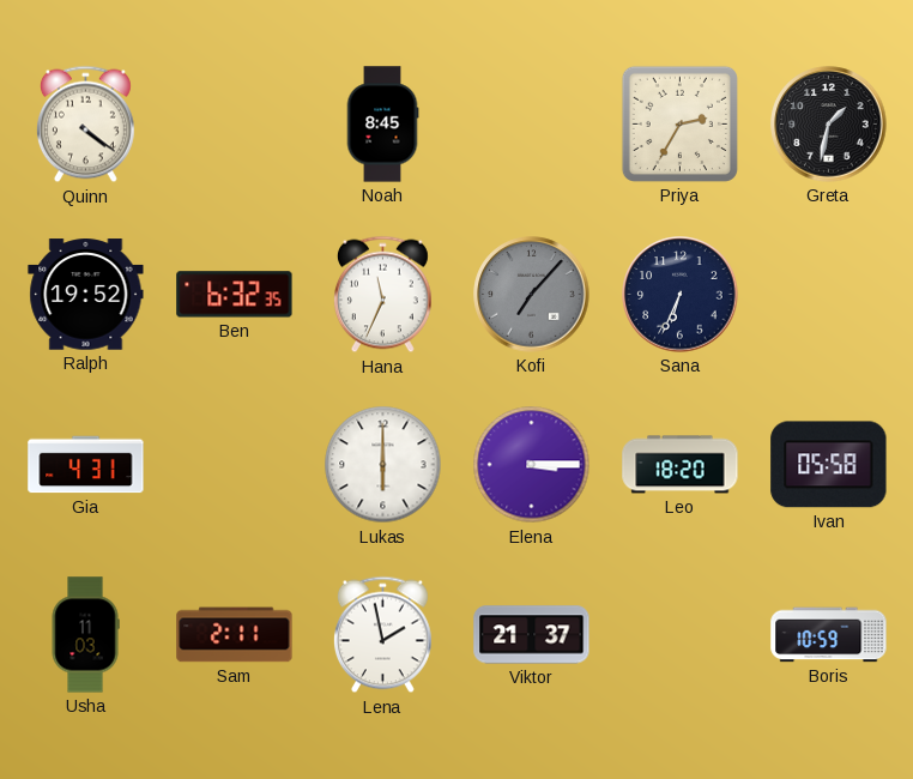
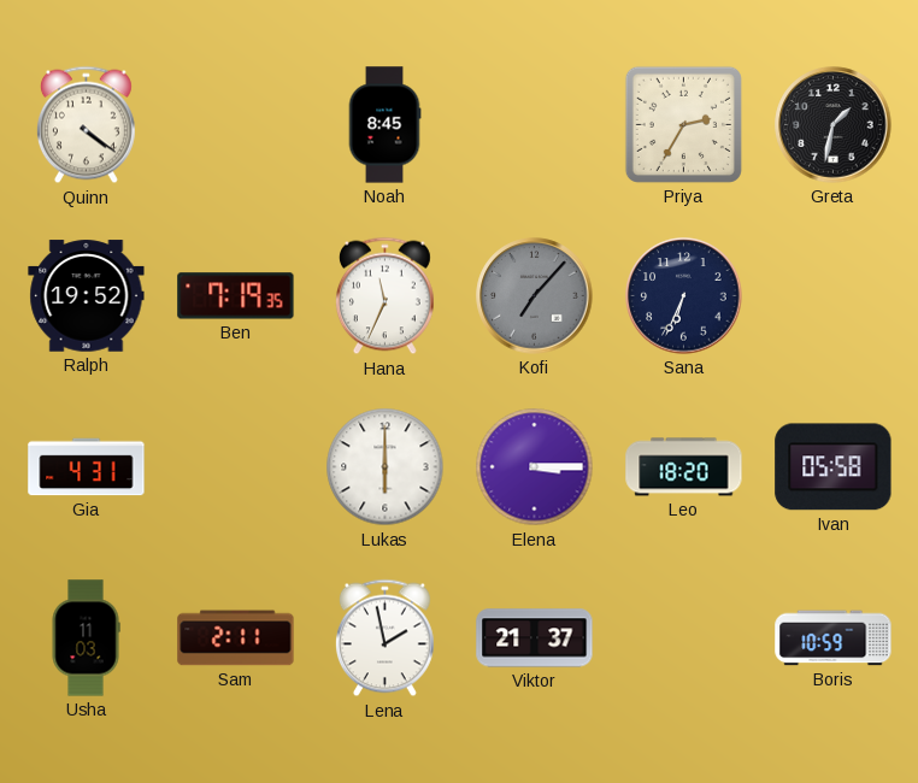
Ben: 6:32 -> 7:19
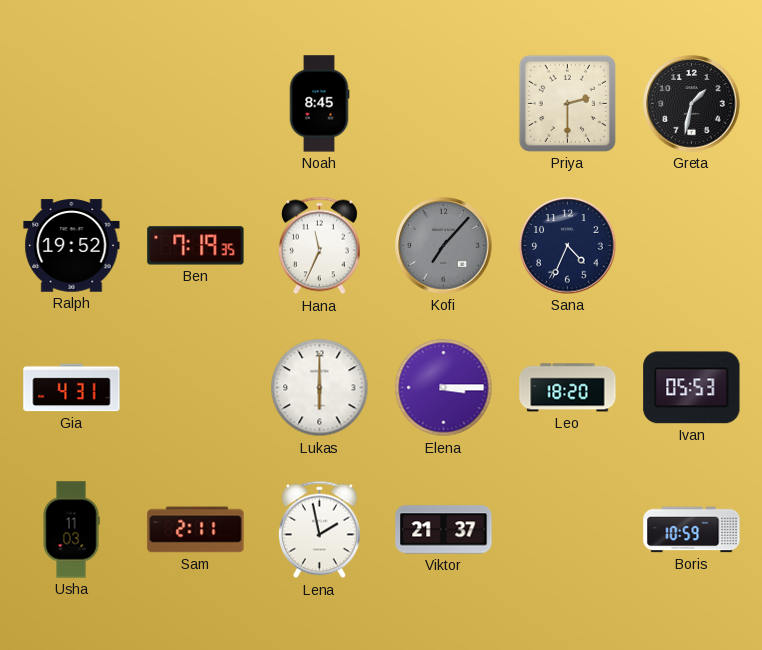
Quinn: 4:21 -> none
Priya: 2:35 -> 2:30
Sana: 6:34 -> 4:34
Ivan: 05:58 -> 05:53
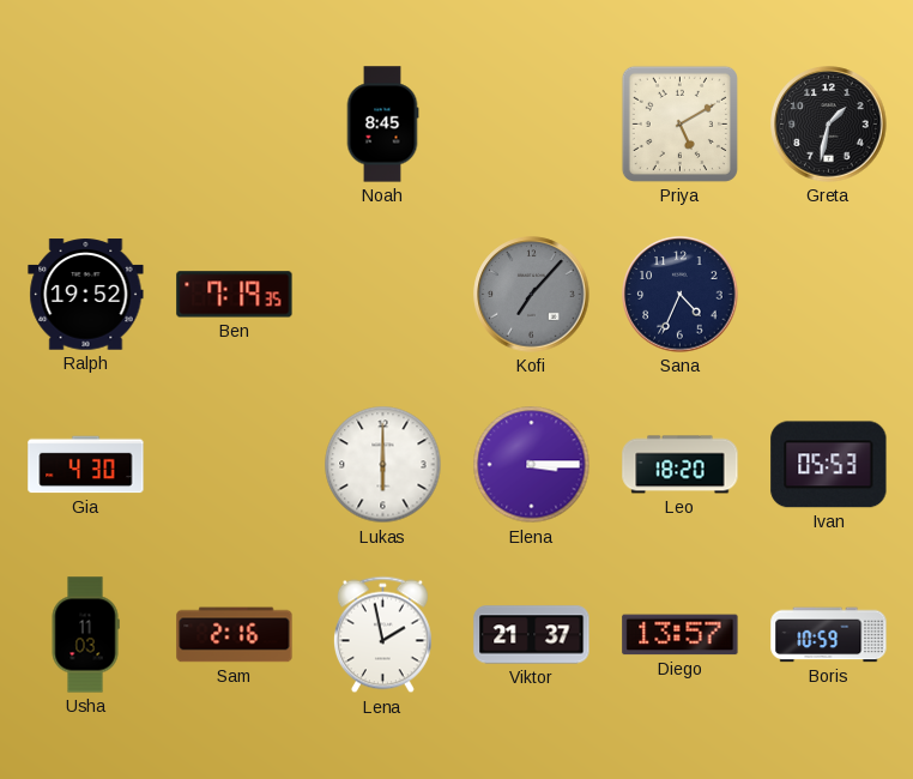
Priya: 2:30 -> 5:10
Hana: 11:34 -> none
Gia: 4:31 -> 4:30
Sam: 2:11 -> 2:16
Diego: none -> 13:57
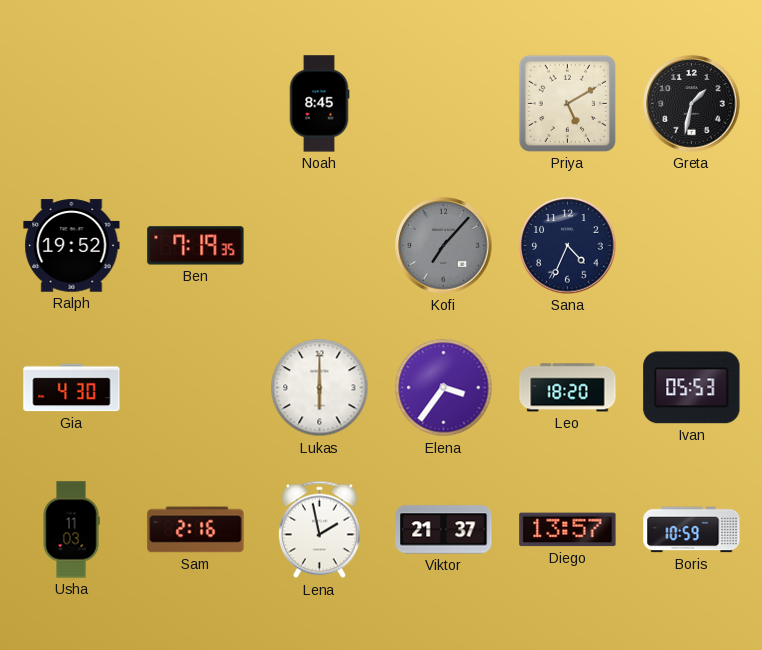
Elena: 3:15 -> 3:36
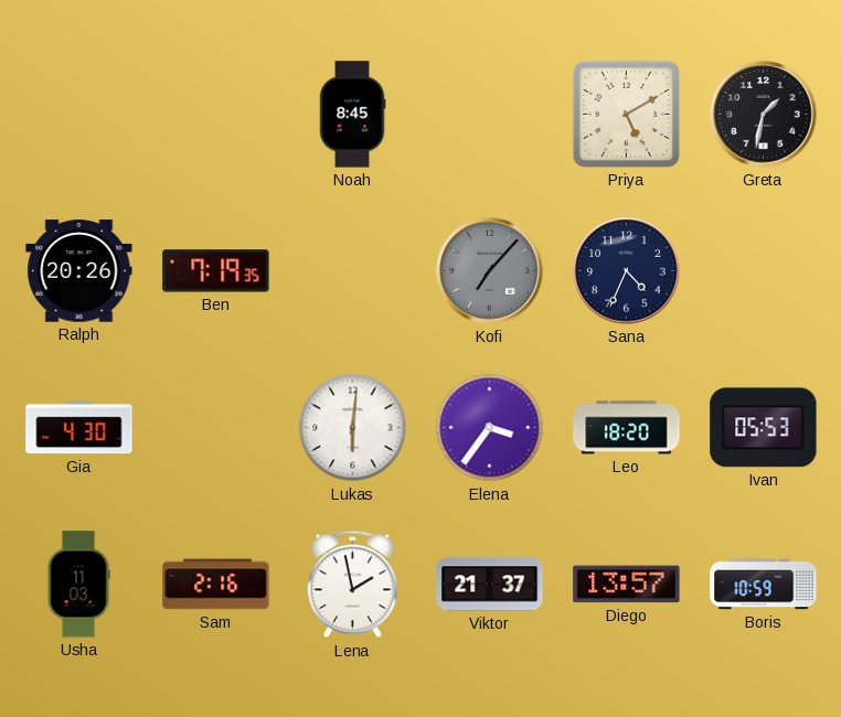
Ralph: 19:52 -> 20:26
Lukas: 6:00 -> 6:01
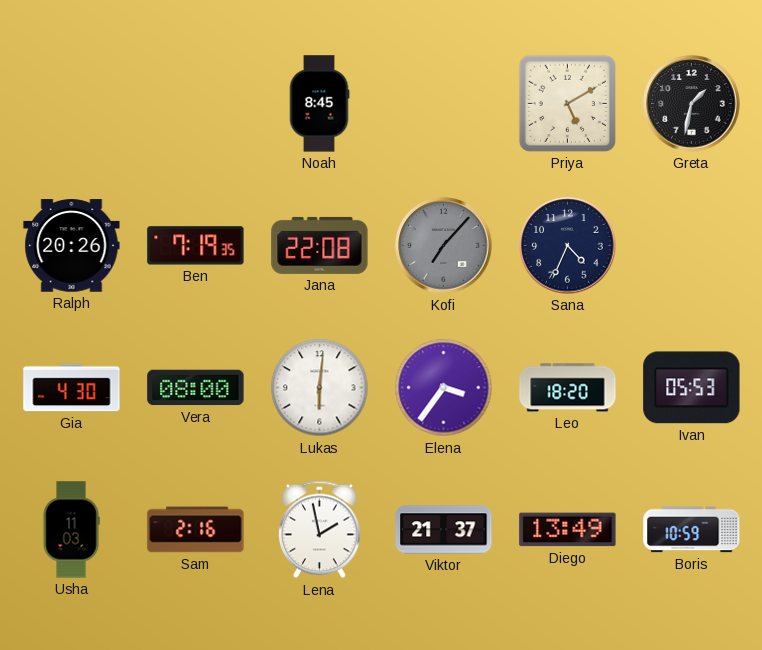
Jana: none -> 22:08
Vera: none -> 08:00
Diego: 13:57 -> 13:49
